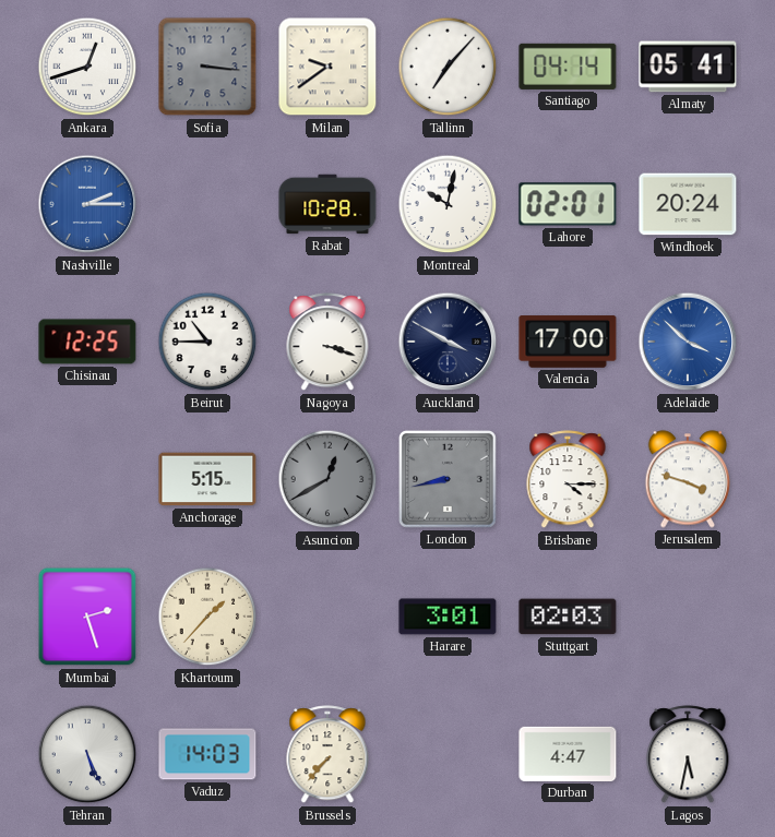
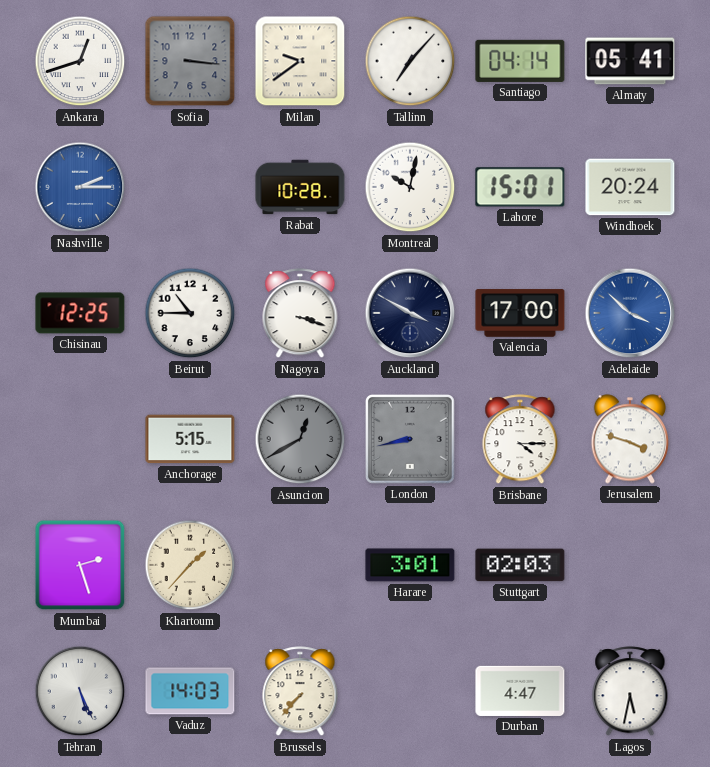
Lahore: 02:01 -> 15:01
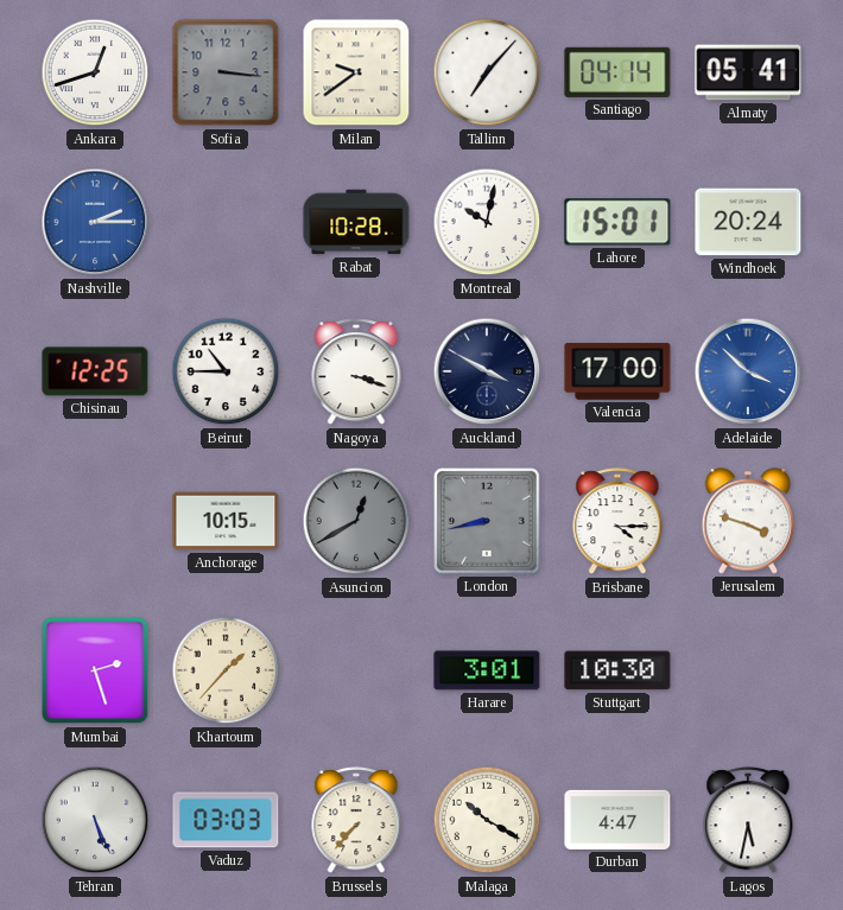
Anchorage: 5:15 -> 10:15
Stuttgart: 02:03 -> 10:30
Vaduz: 14:03 -> 03:03
Malaga: none -> 10:20
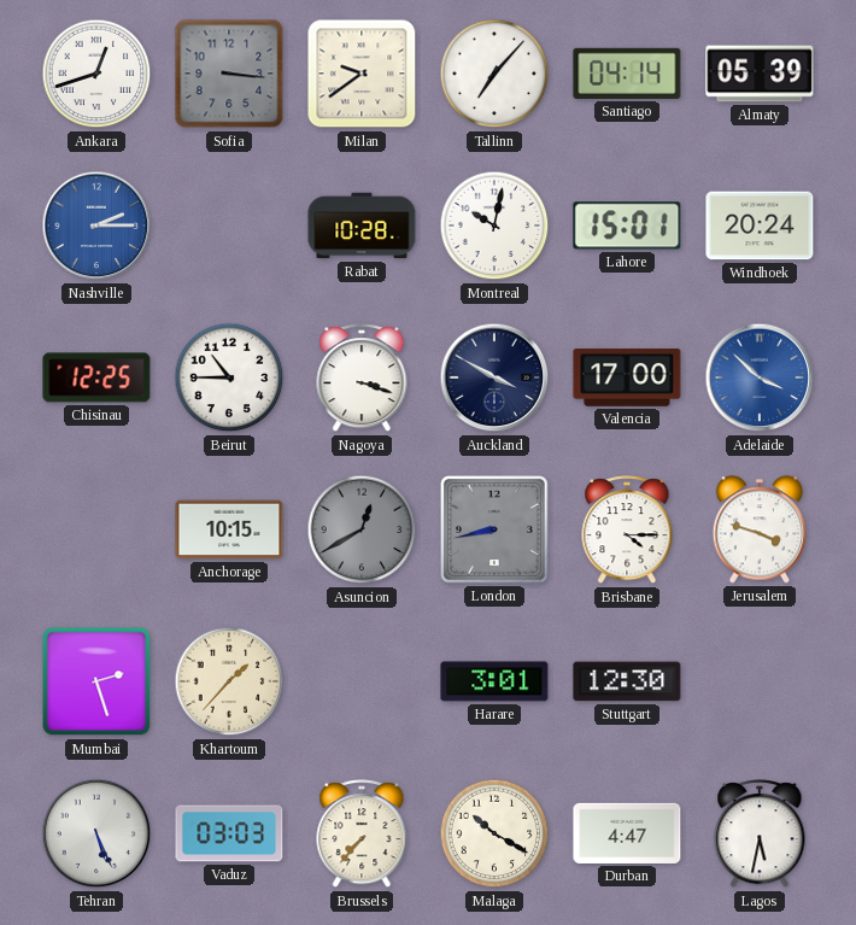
Almaty: 05:41 -> 05:39
Stuttgart: 10:30 -> 12:30
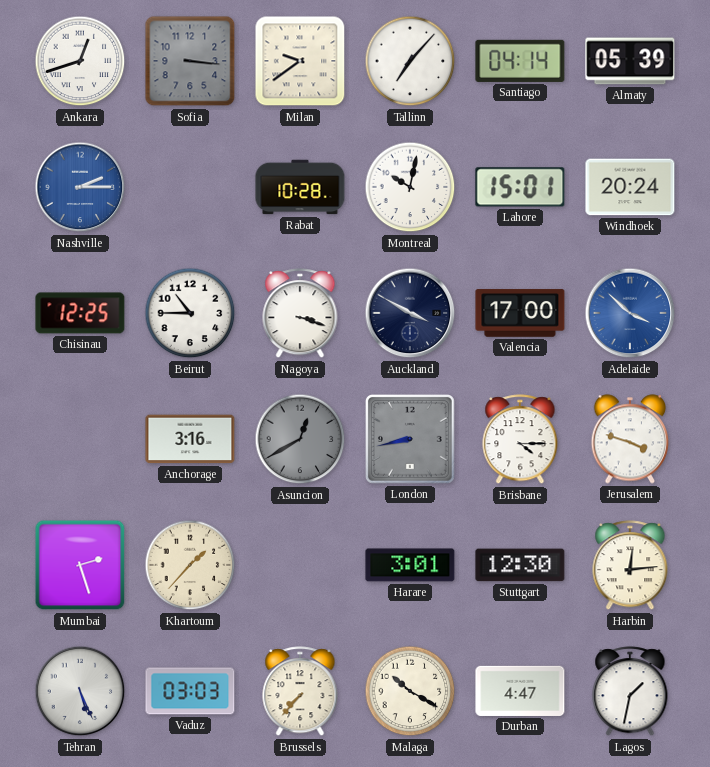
Anchorage: 10:15 -> 3:16
Harbin: none -> 12:14
Lagos: 5:32 -> 1:32
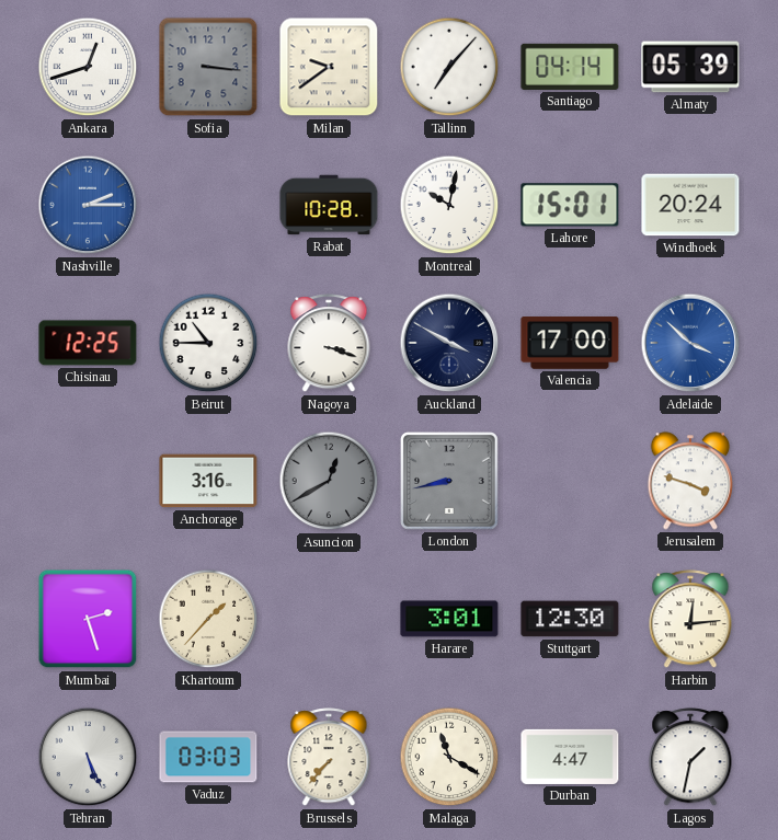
Brisbane: 4:15 -> none
Malaga: 10:20 -> 11:20
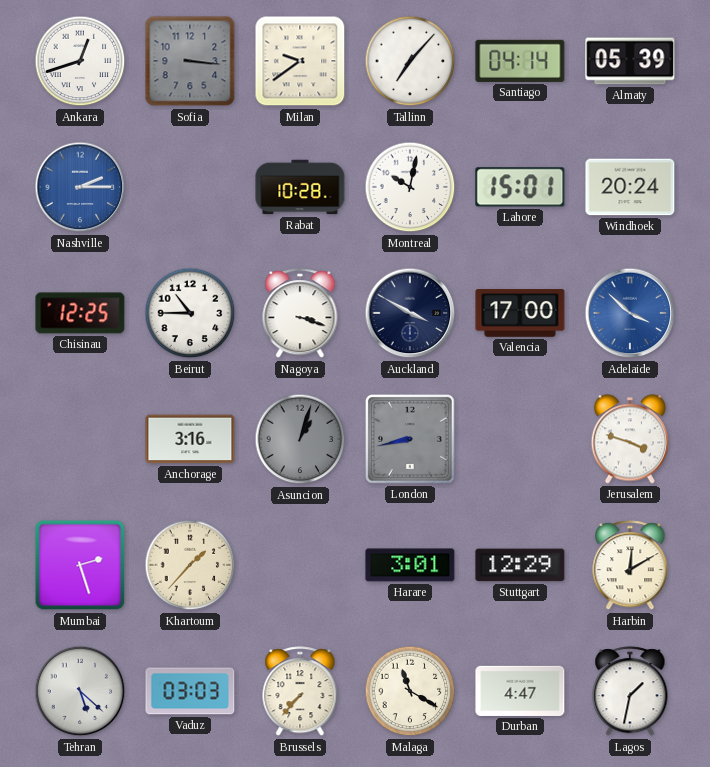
Asuncion: 12:40 -> 1:03
Stuttgart: 12:30 -> 12:29
Harbin: 12:14 -> 12:10
Tehran: 5:26 -> 5:22
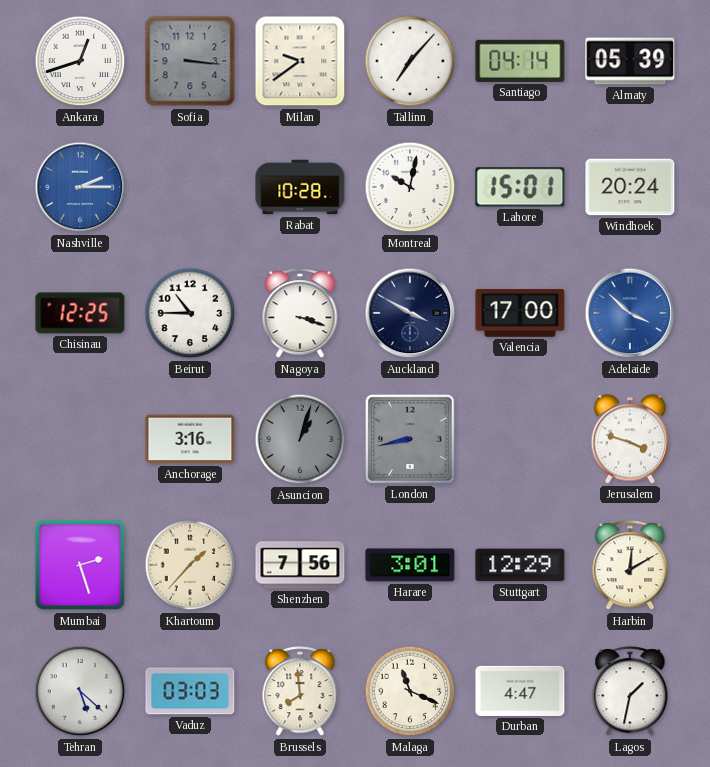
Shenzhen: none -> 7:56
Brussels: 7:37 -> 7:59
Malaga: 11:20 -> 11:19
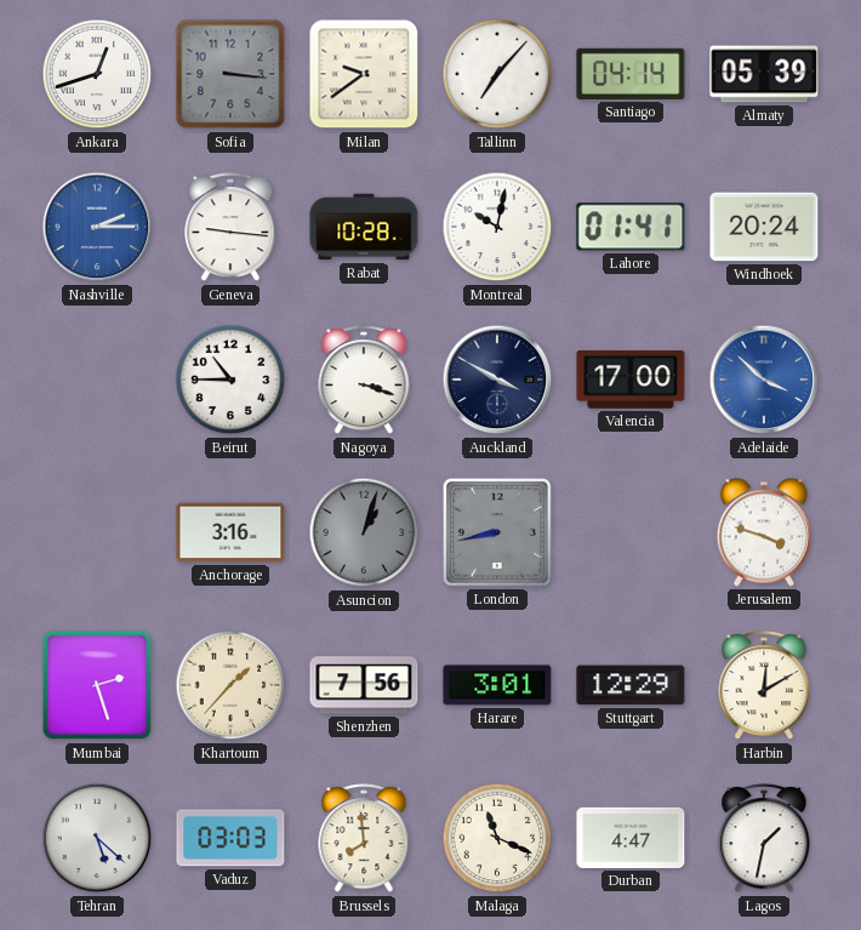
Geneva: none -> 9:16
Lahore: 15:01 -> 01:41
Chisinau: 12:25 -> none
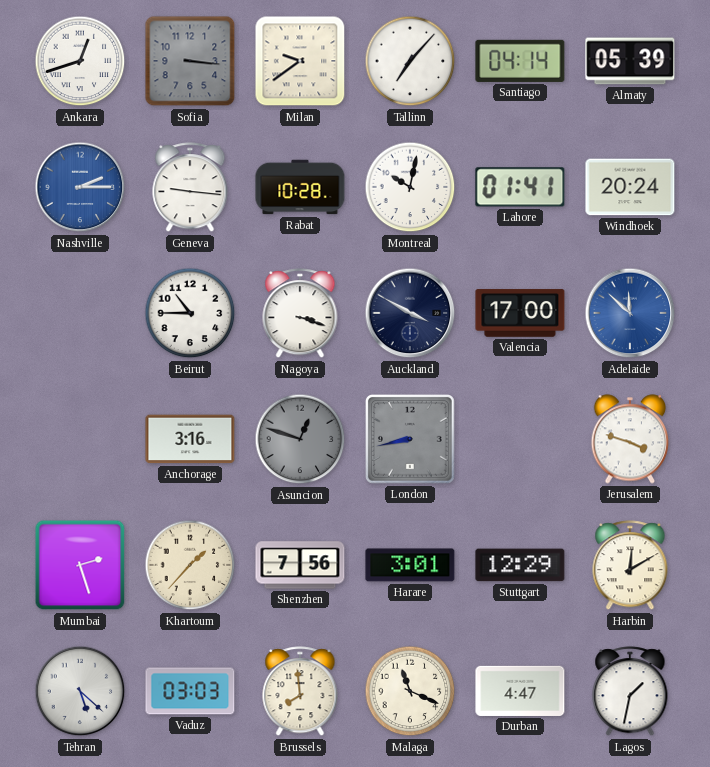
Adelaide: 3:52 -> 11:52
Asuncion: 1:03 -> 12:48
